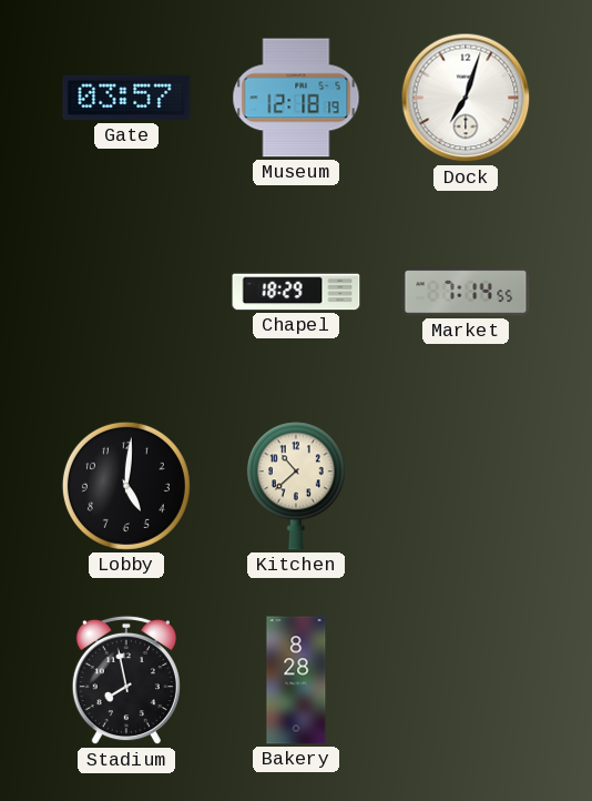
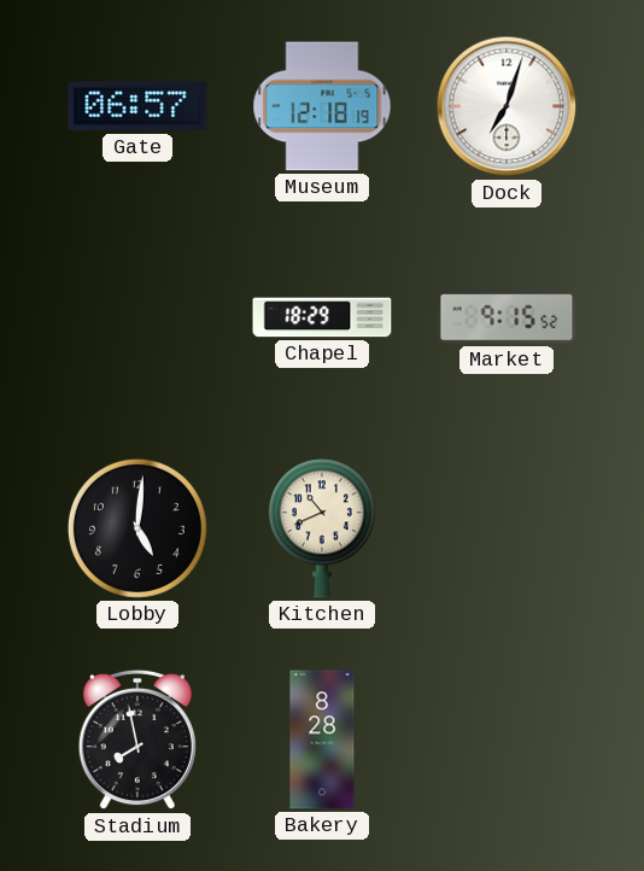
Gate: 03:57 -> 06:57
Market: 7:14 -> 9:15
Kitchen: 10:38 -> 10:41
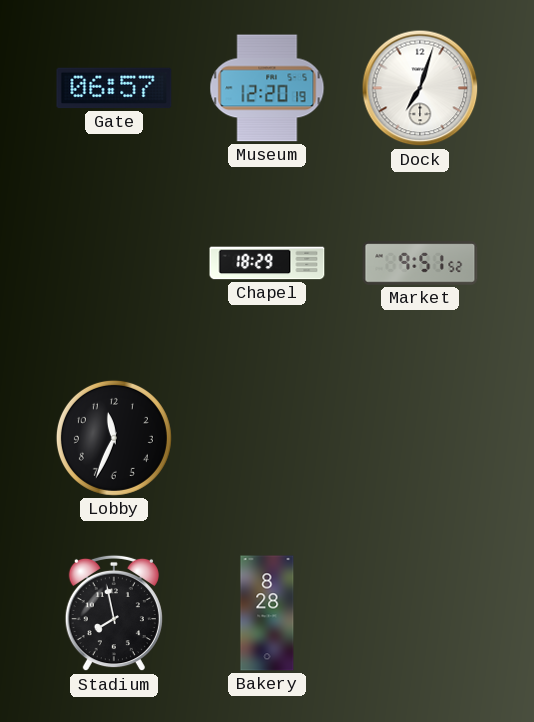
Museum: 12:18 -> 12:20
Market: 9:15 -> 9:51
Lobby: 5:01 -> 11:34
Kitchen: 10:41 -> none
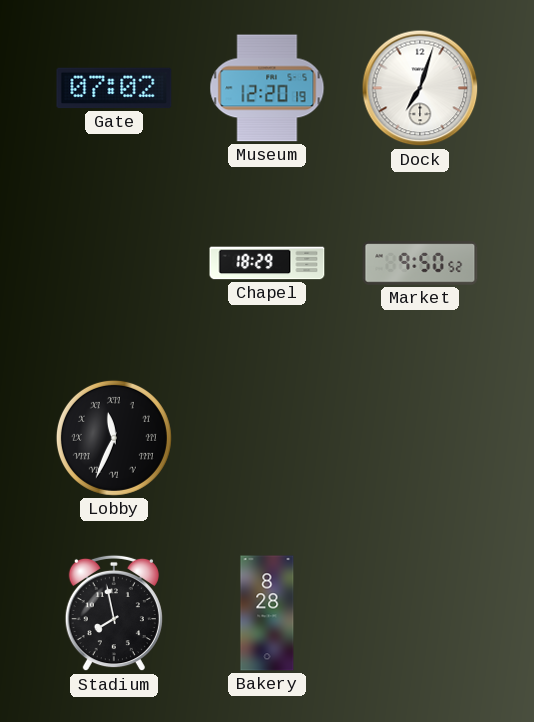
Gate: 06:57 -> 07:02
Market: 9:51 -> 9:50
Lobby numerals: Arabic -> Roman
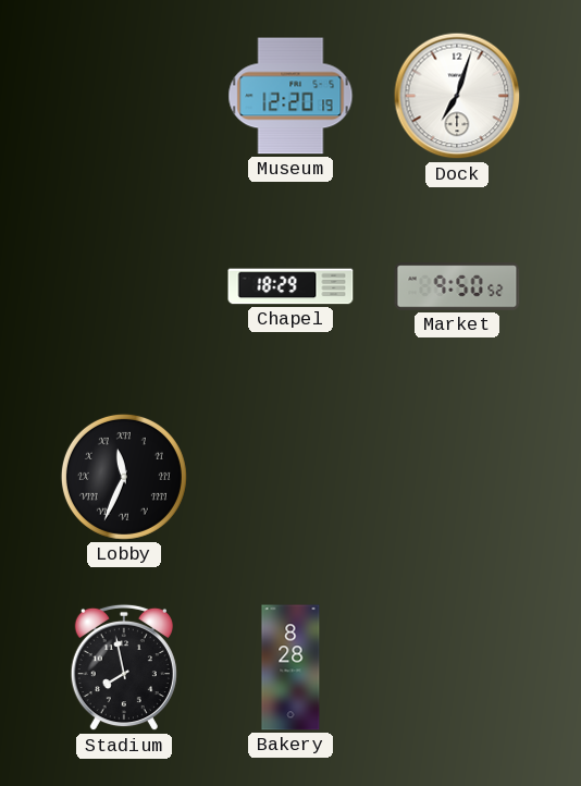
Gate: 07:02 -> none
